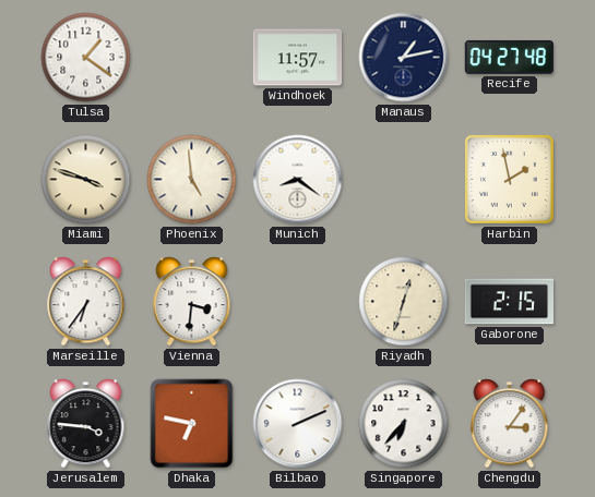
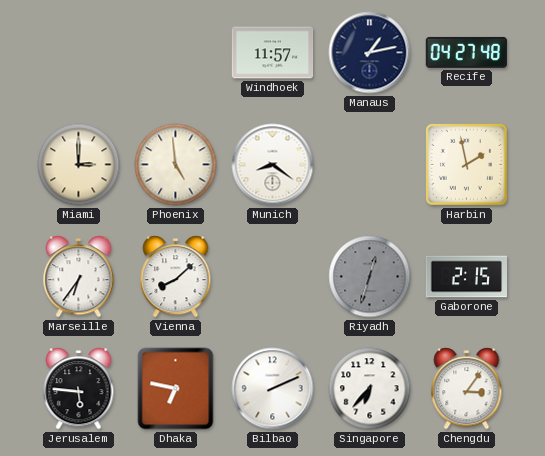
Tulsa: 1:21 -> none
Miami: 3:48 -> 3:00
Vienna: 3:31 -> 8:08
Riyadh dial: cream -> grey
Jerusalem: 3:46 -> 5:46
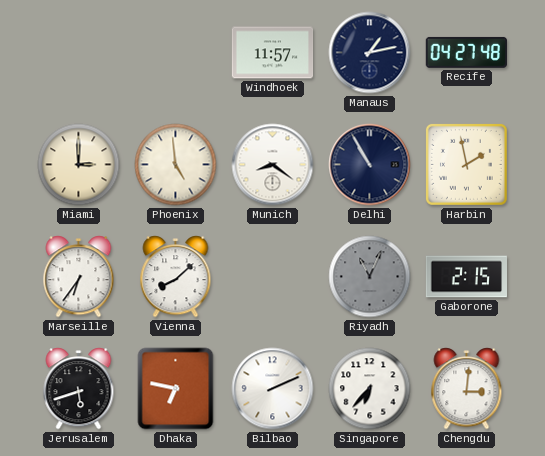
Delhi: none -> 10:55
Riyadh: 12:33 -> 11:04
Jerusalem: 5:46 -> 5:42
Chengdu: 3:06 -> 3:01
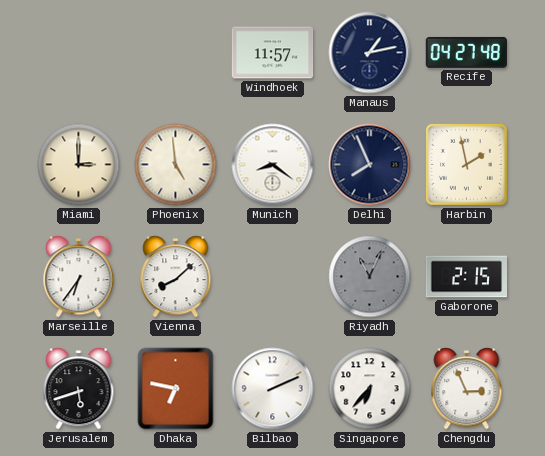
Delhi: 10:55 -> 7:56
Chengdu: 3:01 -> 2:56
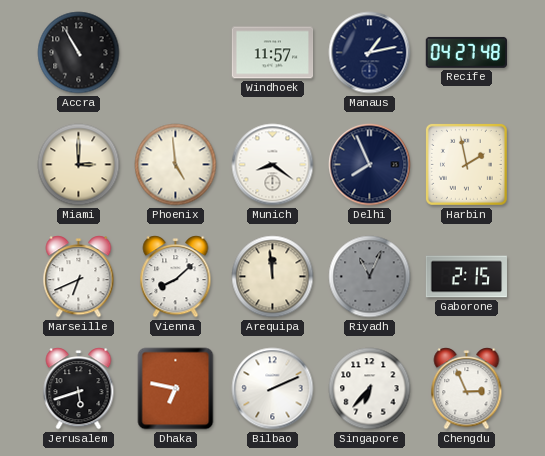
Accra: none -> 10:55
Marseille: 6:36 -> 6:41
Arequipa: none -> 11:59
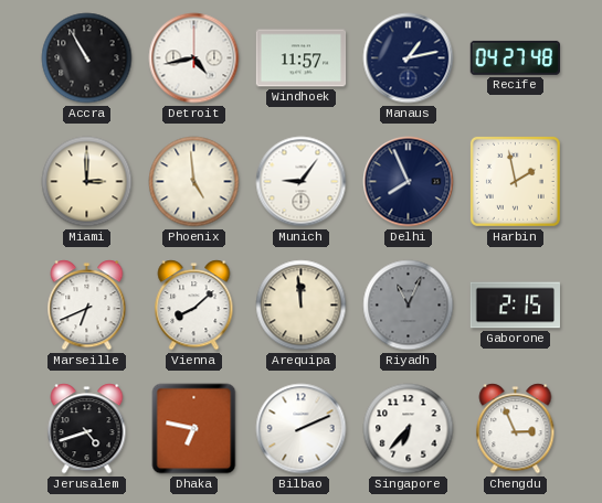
Detroit: none -> 4:43
Munich: 8:21 -> 9:06
Jerusalem: 5:42 -> 4:42
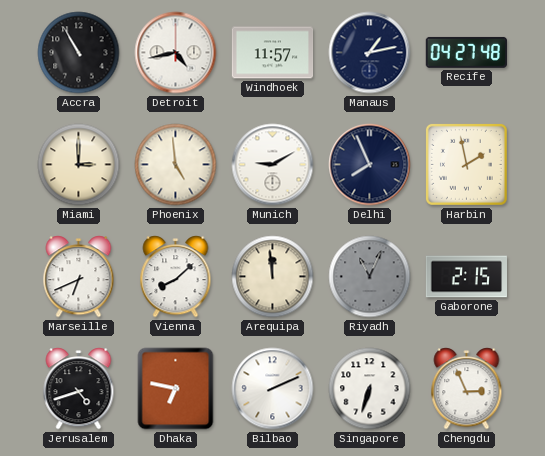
Munich: 9:06 -> 9:10
Singapore: 6:37 -> 6:33
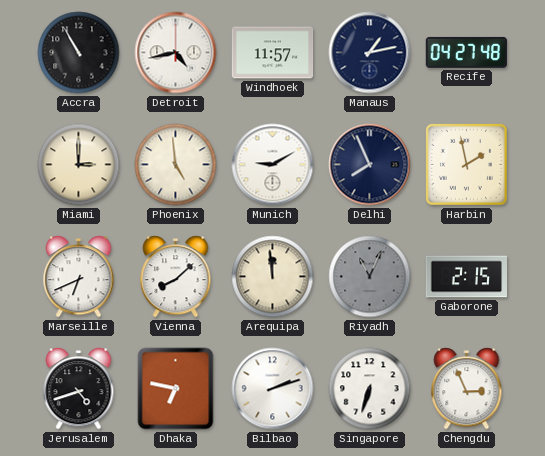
Bilbao: 2:11 -> 2:12
